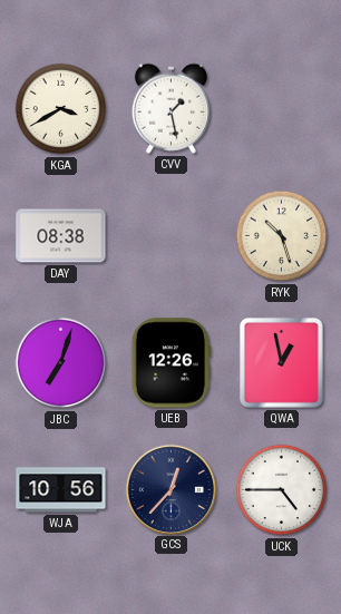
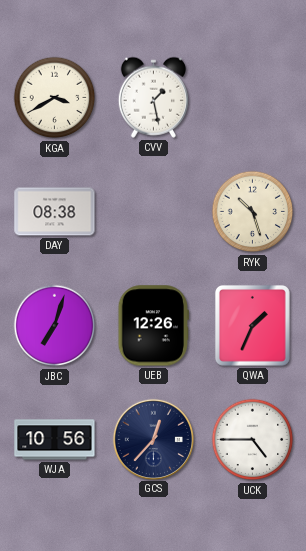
QWA: 12:58 -> 1:34
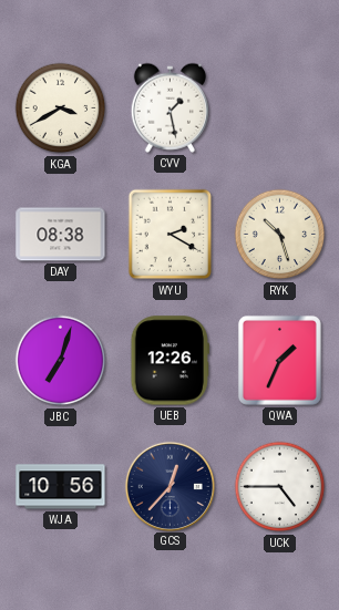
WYU: none -> 2:20
